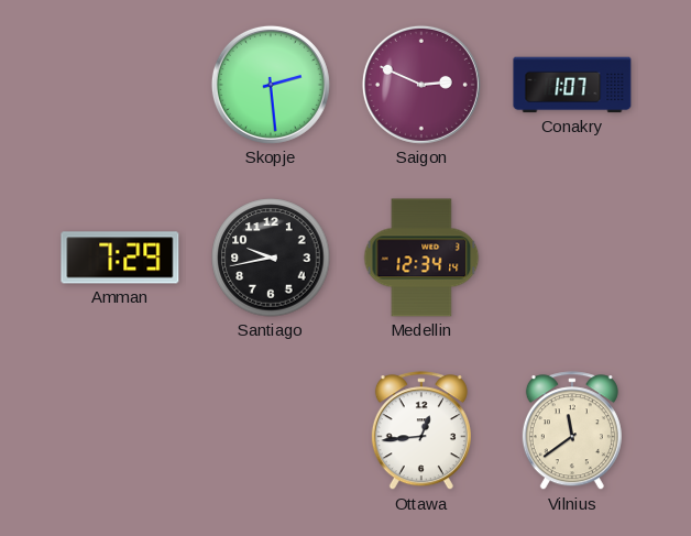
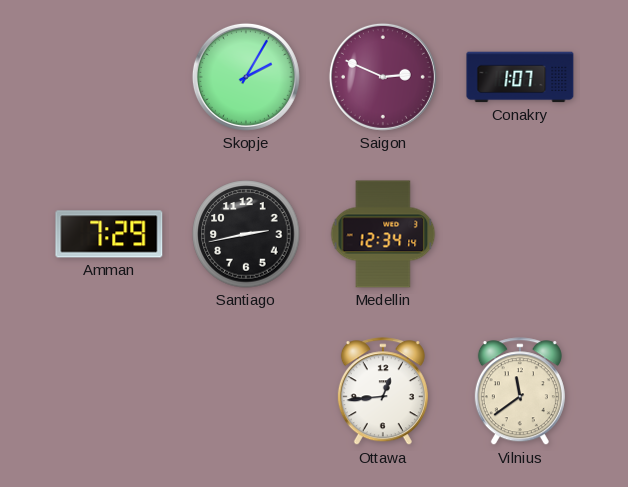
Skopje: 2:29 -> 2:05
Santiago: 9:43 -> 2:43
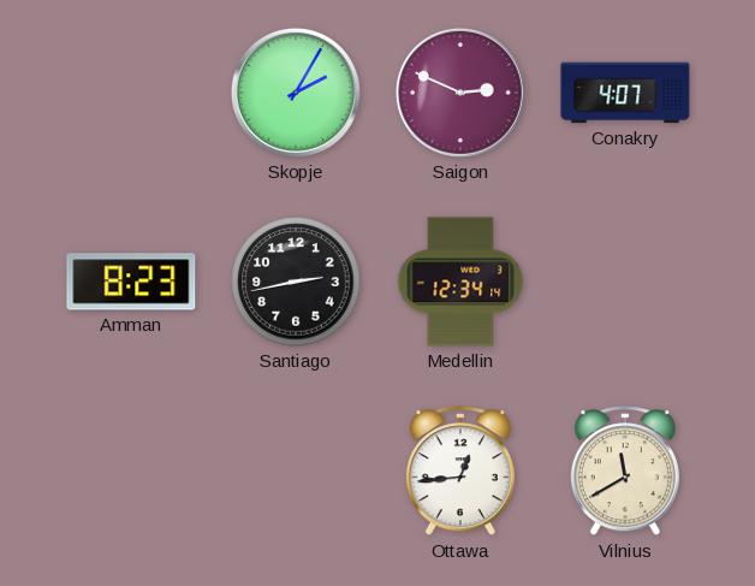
Conakry: 1:07 -> 4:07
Amman: 7:29 -> 8:23
Vilnius: 11:39 -> 11:40
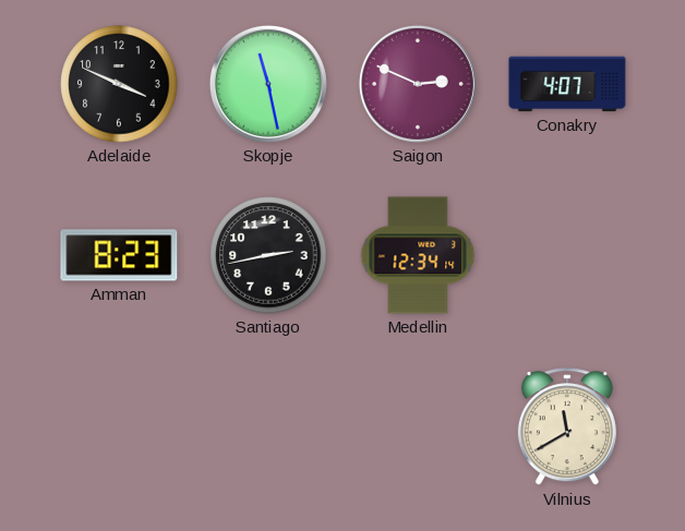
Adelaide: none -> 3:49
Skopje: 2:05 -> 11:28
Ottawa: 12:44 -> none
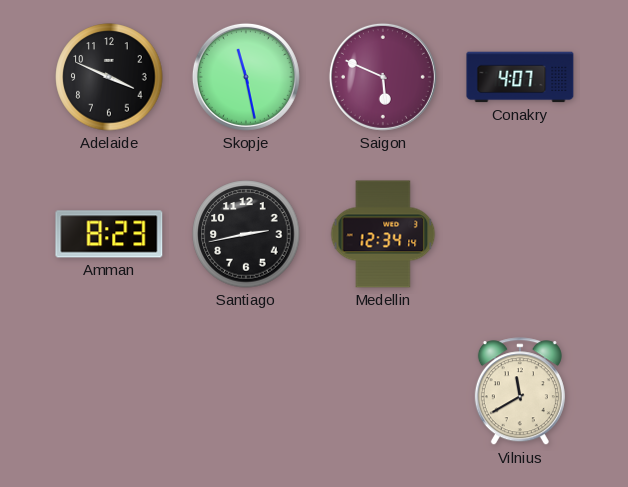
Saigon: 2:49 -> 5:49
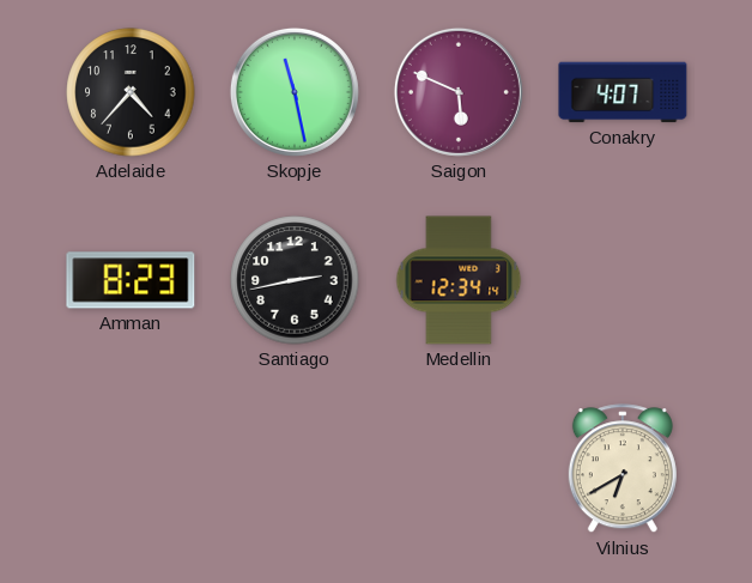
Adelaide: 3:49 -> 4:37
Vilnius: 11:40 -> 6:40
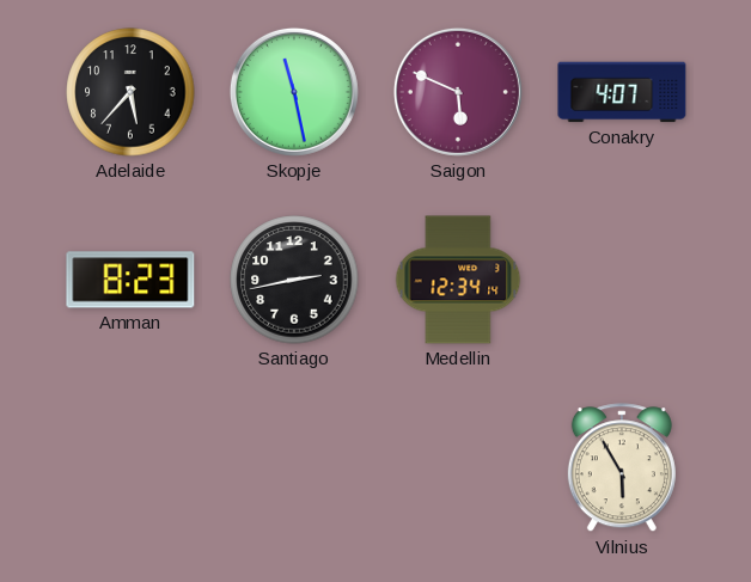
Adelaide: 4:37 -> 5:37
Vilnius: 6:40 -> 5:55
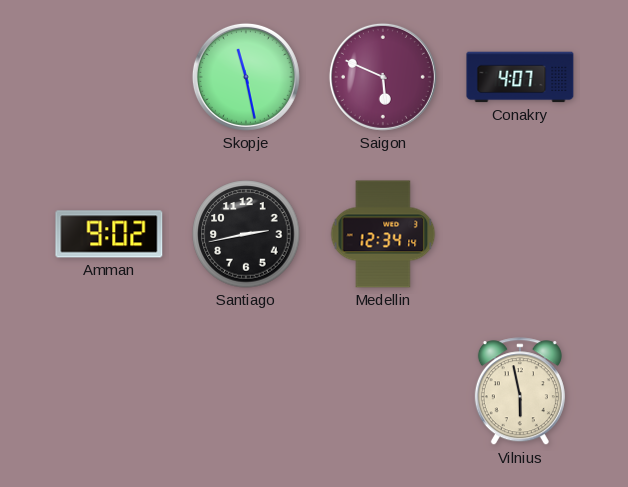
Adelaide: 5:37 -> none
Amman: 8:23 -> 9:02
Vilnius: 5:55 -> 5:58
